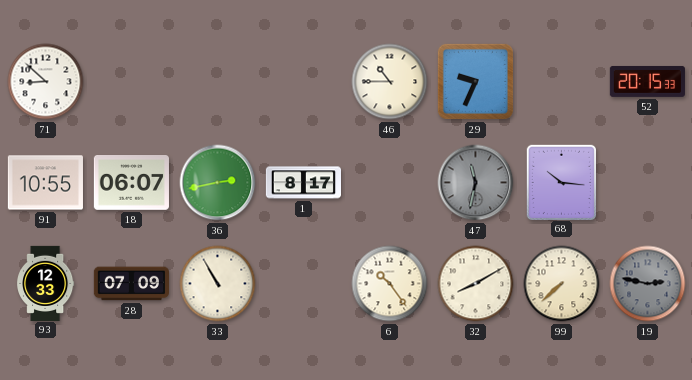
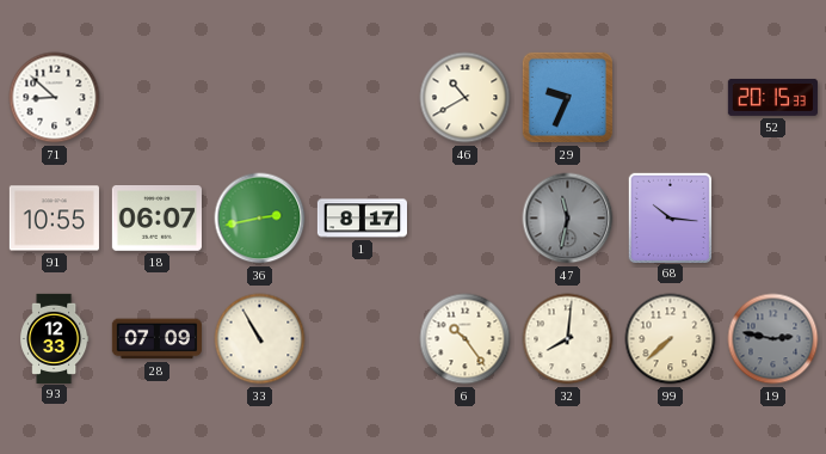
46: 10:45 -> 10:40
32: 8:10 -> 8:01
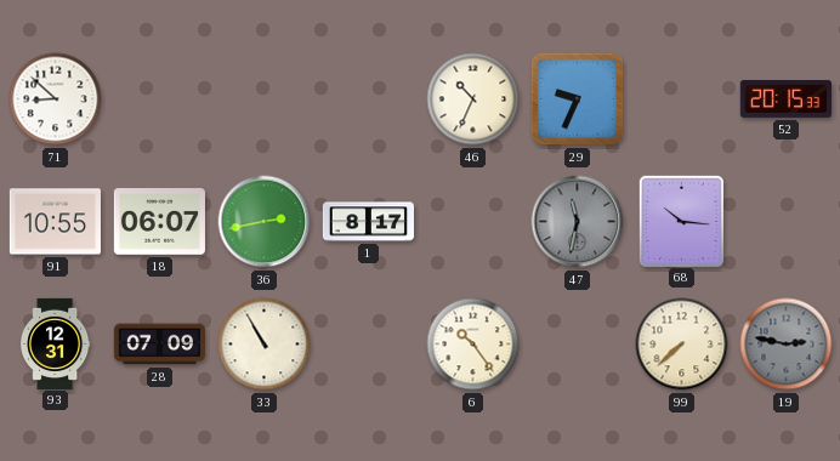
46: 10:40 -> 10:34
93: 12:33 -> 12:31
32: 8:01 -> none
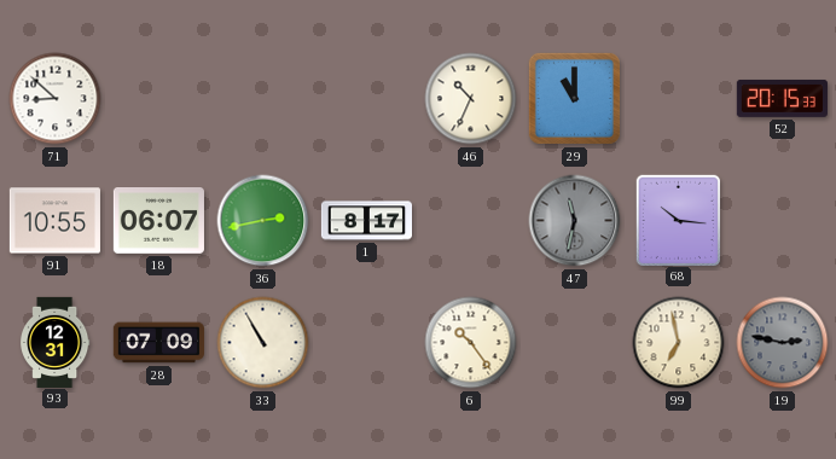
29: 9:34 -> 11:00
99: 7:38 -> 6:58
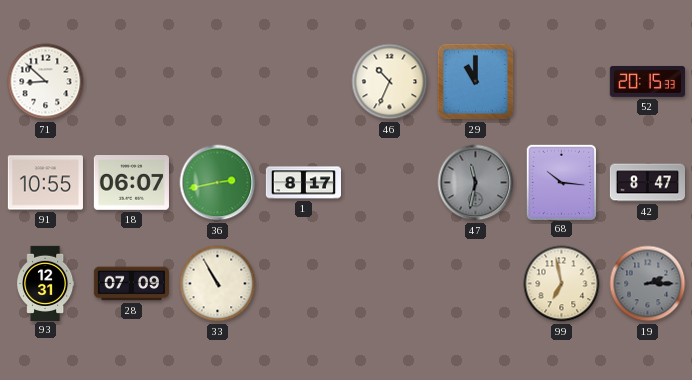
42: none -> 8:47
6: 10:24 -> none
19: 2:47 -> 2:15
